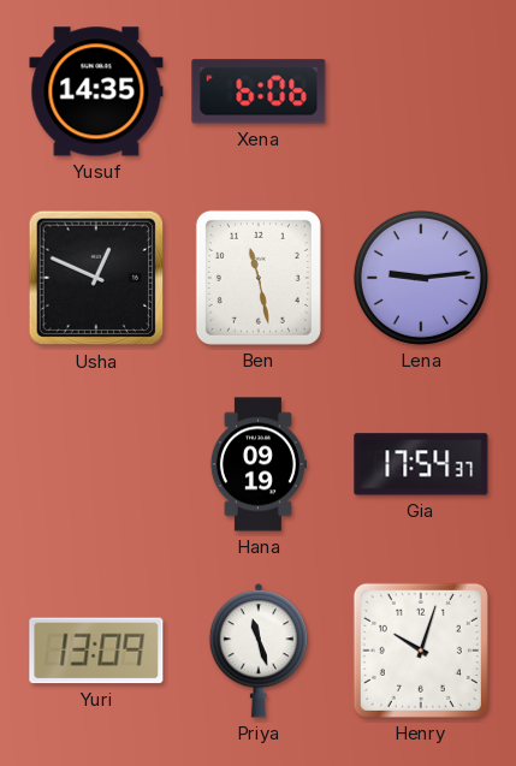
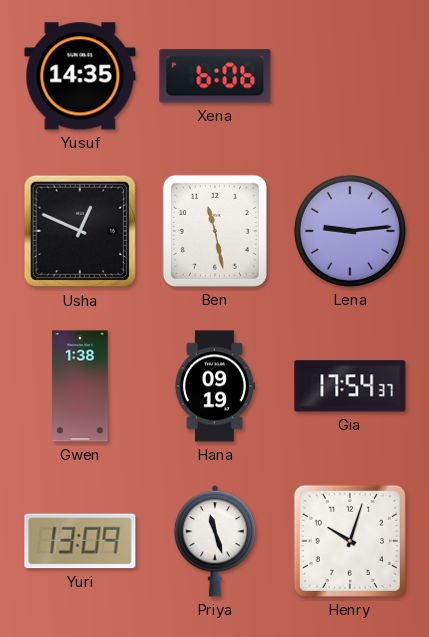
Gwen: none -> 1:38
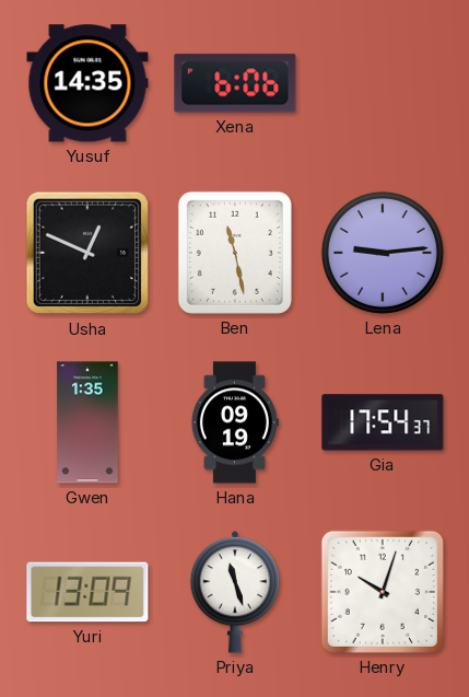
Gwen: 1:38 -> 1:35
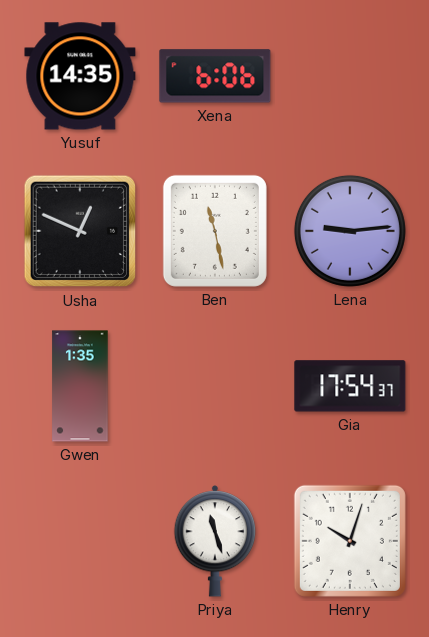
Hana: 09:19 -> none
Yuri: 13:09 -> none
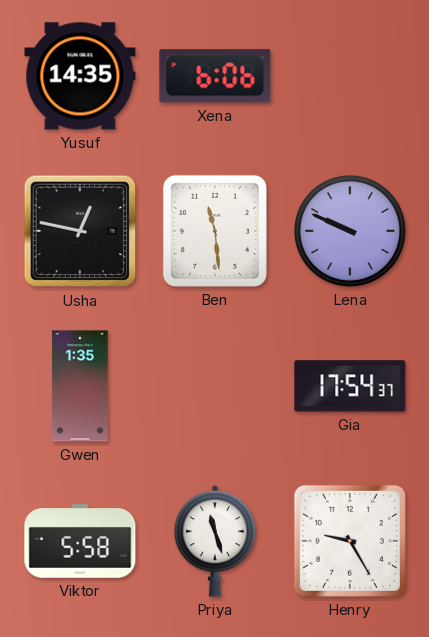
Usha: 12:49 -> 12:47
Ben: 11:28 -> 11:29
Lena: 9:14 -> 9:49
Viktor: none -> 5:58
Henry: 10:03 -> 9:25
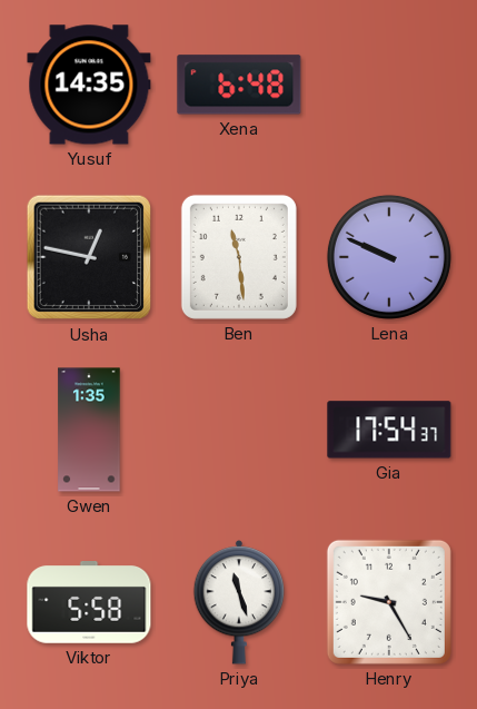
Xena: 6:06 -> 6:48
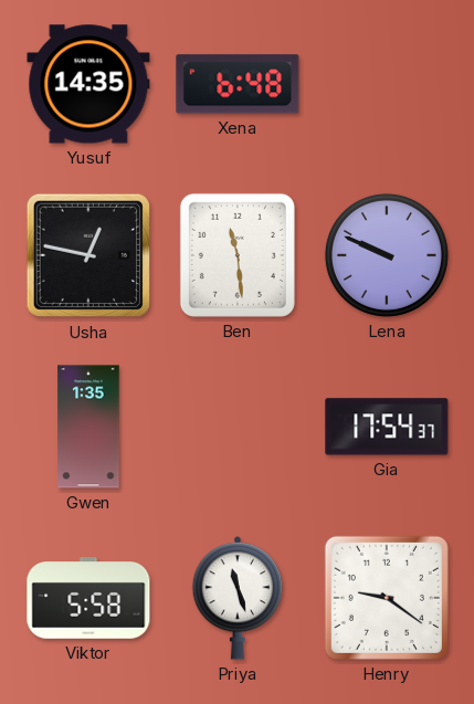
Henry: 9:25 -> 9:21
